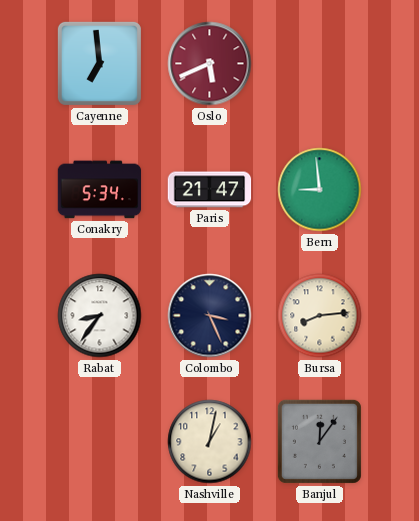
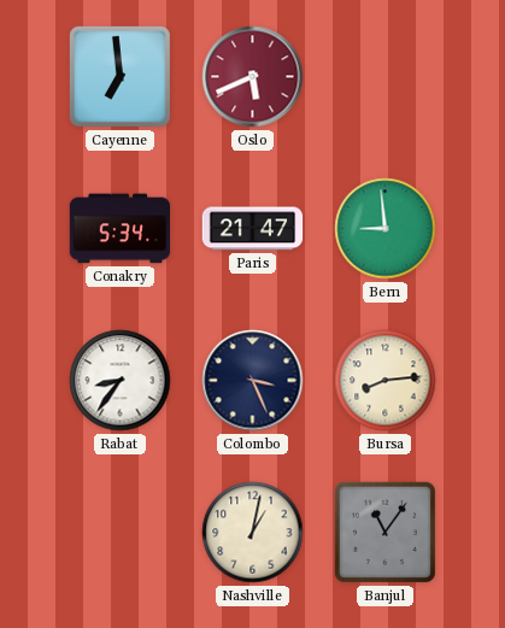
Banjul: 12:06 -> 11:06
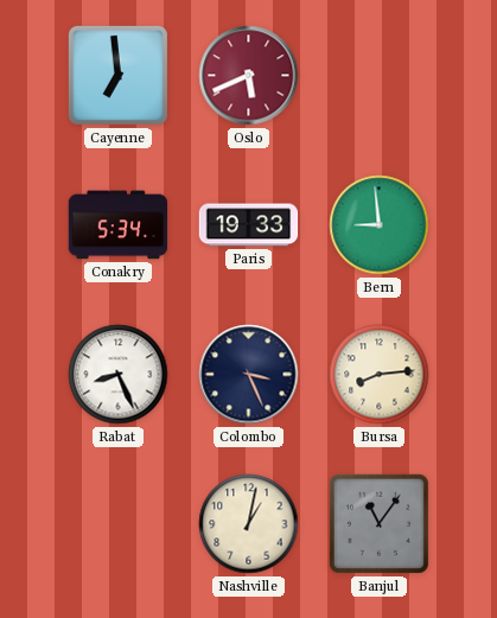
Paris: 21:47 -> 19:33
Rabat: 8:36 -> 8:26
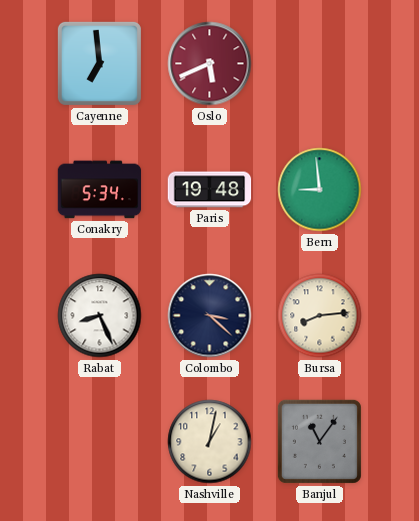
Paris: 19:33 -> 19:48
Colombo: 3:26 -> 3:22
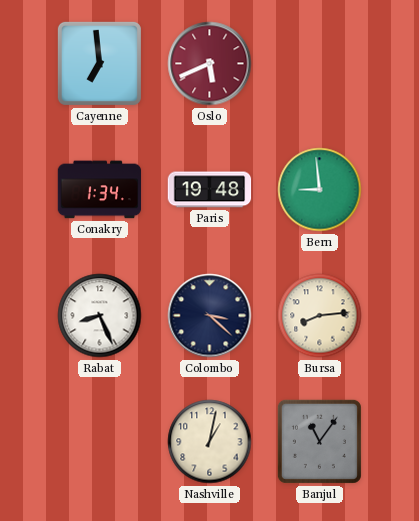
Conakry: 5:34 -> 1:34
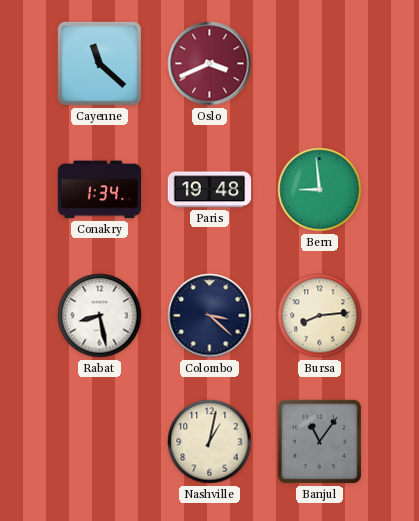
Cayenne: 6:59 -> 11:22
Oslo: 5:41 -> 3:41
Rabat: 8:26 -> 8:28
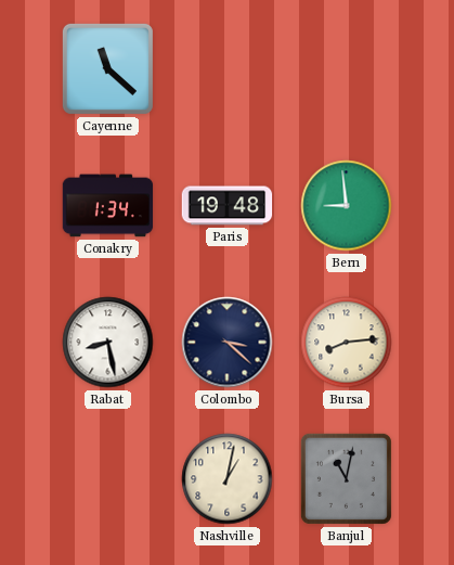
Oslo: 3:41 -> none
Banjul: 11:06 -> 11:02
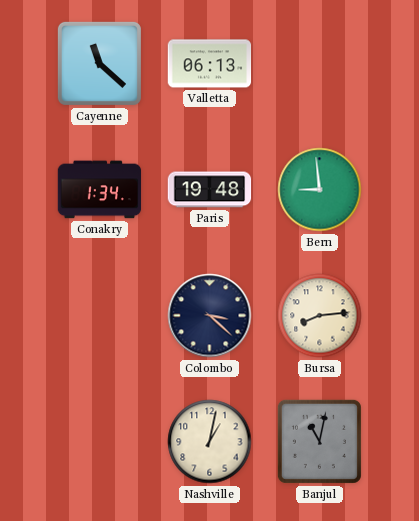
Valletta: none -> 06:13
Rabat: 8:28 -> none
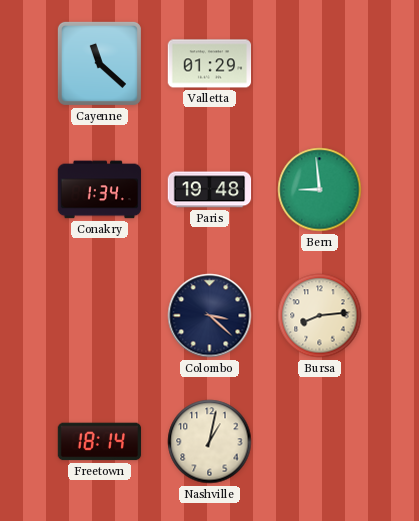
Valletta: 06:13 -> 01:29
Freetown: none -> 18:14
Banjul: 11:02 -> none
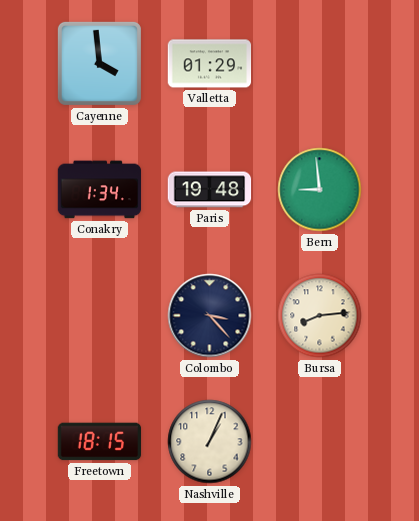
Cayenne: 11:22 -> 3:59
Colombo: 3:22 -> 3:23
Freetown: 18:14 -> 18:15
Nashville: 1:02 -> 1:04
